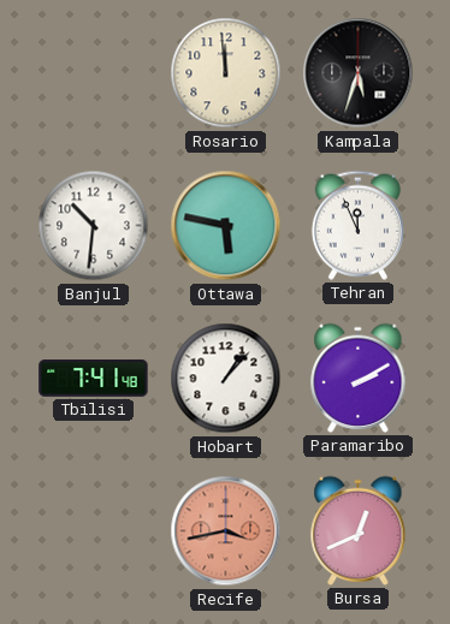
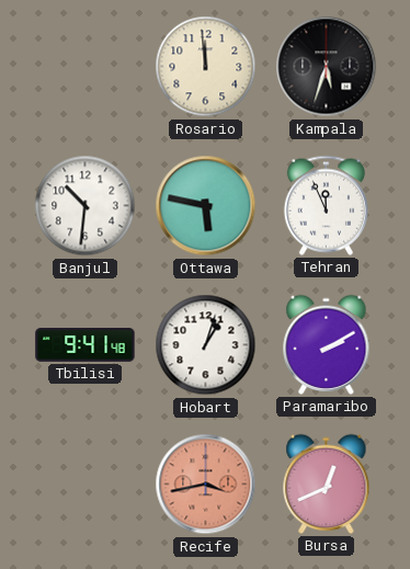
Tbilisi: 7:41 -> 9:41
Hobart: 1:07 -> 1:03
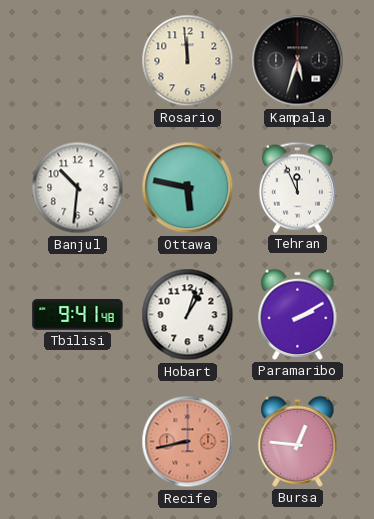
Recife: 3:43 -> 8:43
Bursa: 12:41 -> 12:46
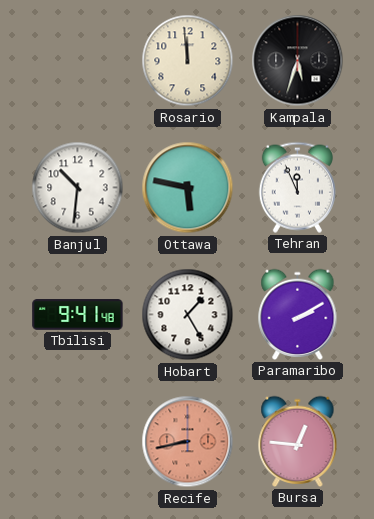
Hobart: 1:03 -> 1:25
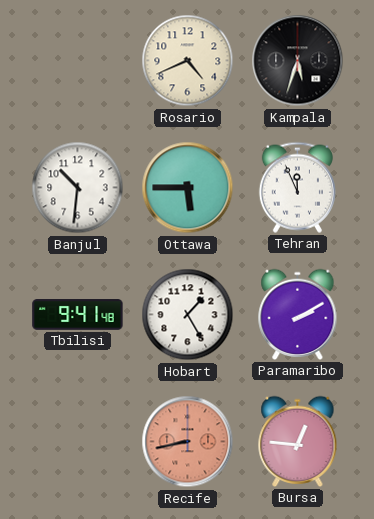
Rosario: 11:59 -> 4:41
Ottawa: 5:47 -> 5:45
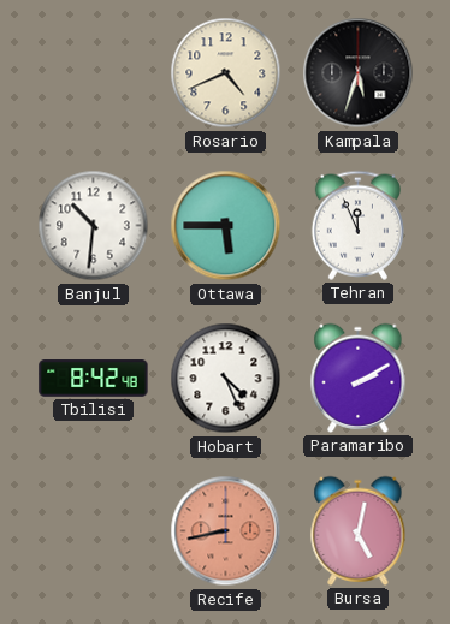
Tbilisi: 9:41 -> 8:42
Hobart: 1:25 -> 4:26
Bursa: 12:46 -> 5:02
